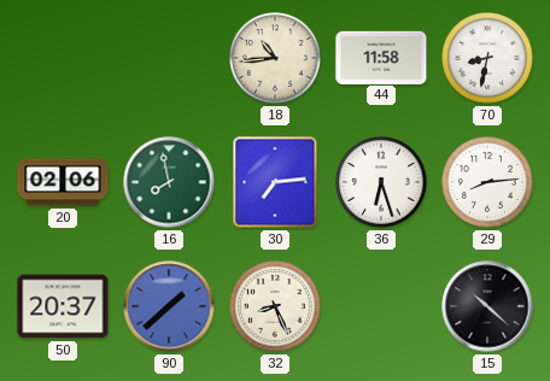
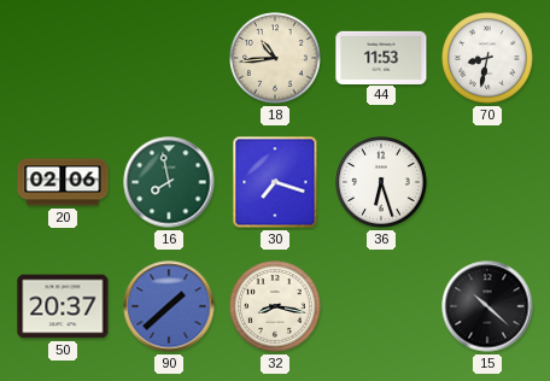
44: 11:58 -> 11:53
30: 7:14 -> 7:18
29: 8:14 -> none
32: 8:26 -> 8:17
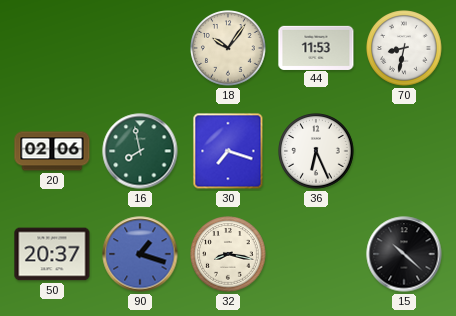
18: 10:44 -> 10:06
36: 6:27 -> 6:26
90: 1:38 -> 1:18
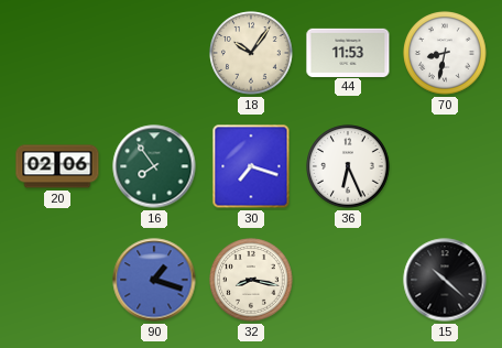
16: 7:58 -> 7:54
50: 20:37 -> none
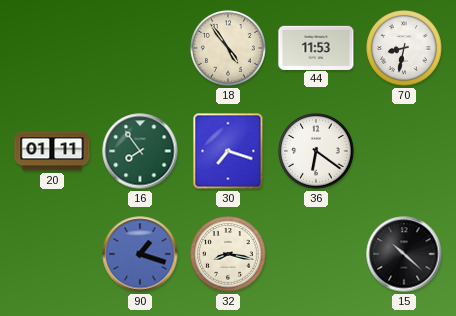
18: 10:06 -> 4:54
20: 02:06 -> 01:11
36: 6:26 -> 6:21
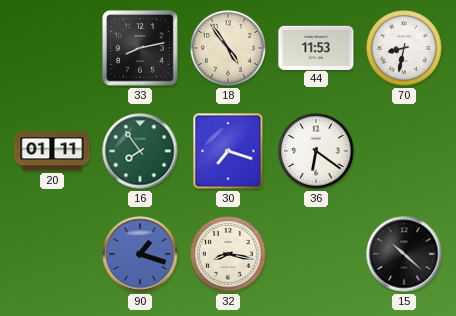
33: none -> 8:13
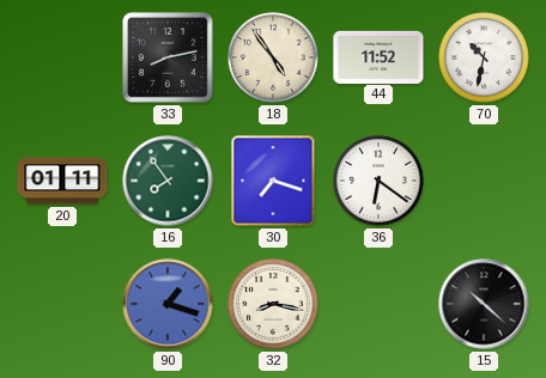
44: 11:53 -> 11:52
70: 8:32 -> 10:32
